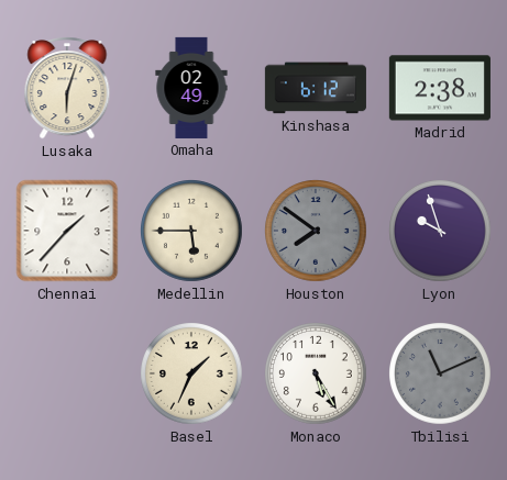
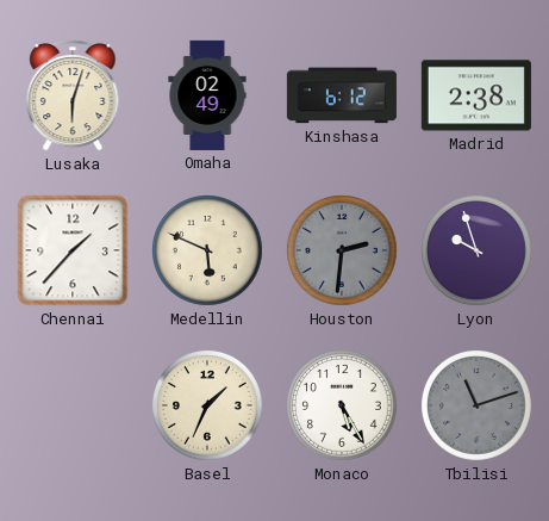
Medellin: 5:45 -> 5:49
Houston: 7:51 -> 2:31
Tbilisi: 11:11 -> 11:12
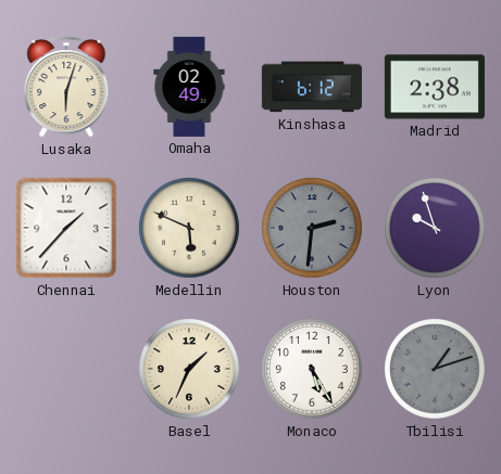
Tbilisi: 11:12 -> 1:12
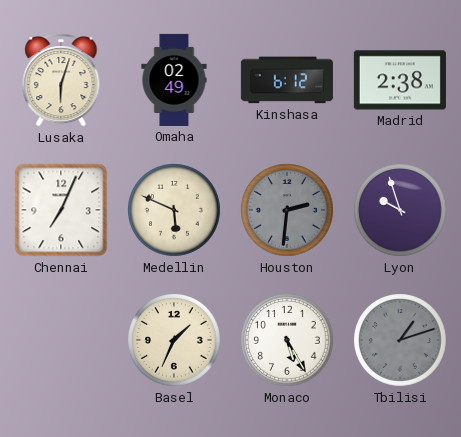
Chennai: 1:37 -> 7:04
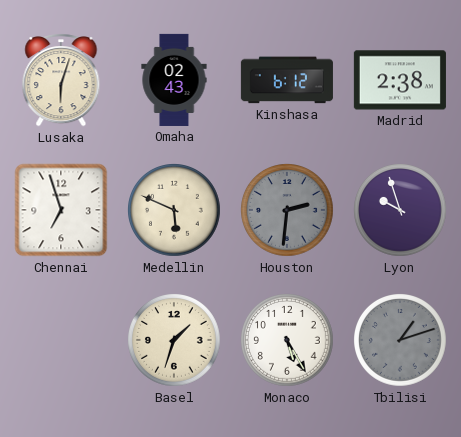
Omaha: 02:49 -> 02:43
Chennai: 7:04 -> 6:57
Basel: 1:34 -> 1:33
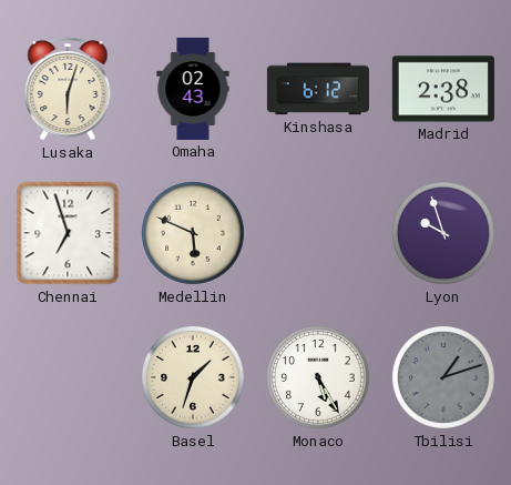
Houston: 2:31 -> none
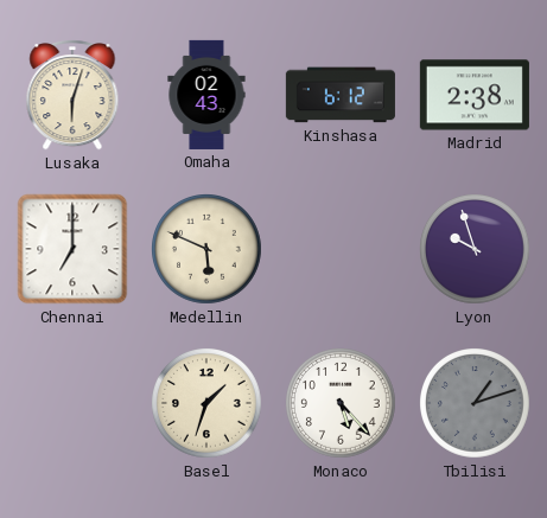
Chennai: 6:57 -> 7:00
Monaco: 5:25 -> 5:23
